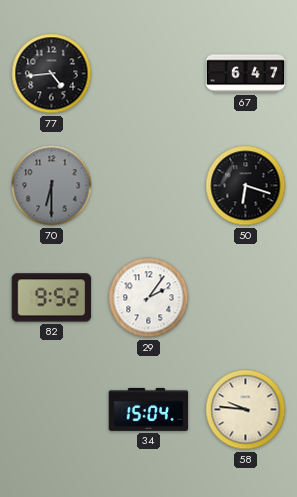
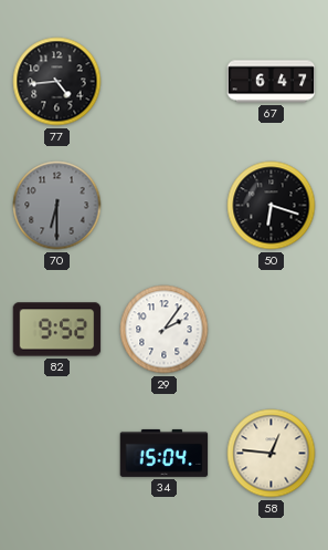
58: 9:46 -> 12:46
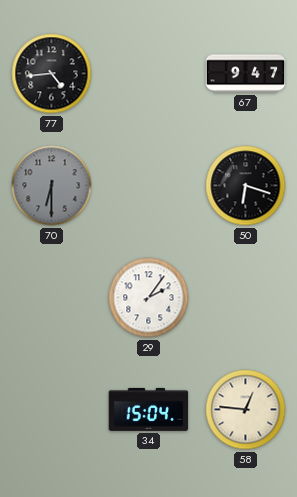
67: 6:47 -> 9:47
82: 9:52 -> none
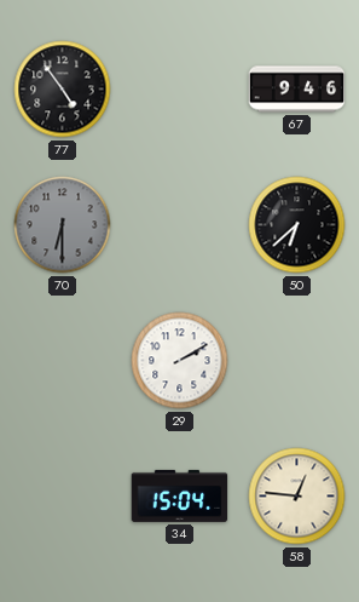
77: 4:44 -> 4:54
67: 9:47 -> 9:46
50: 6:18 -> 6:38
29: 2:06 -> 2:10
